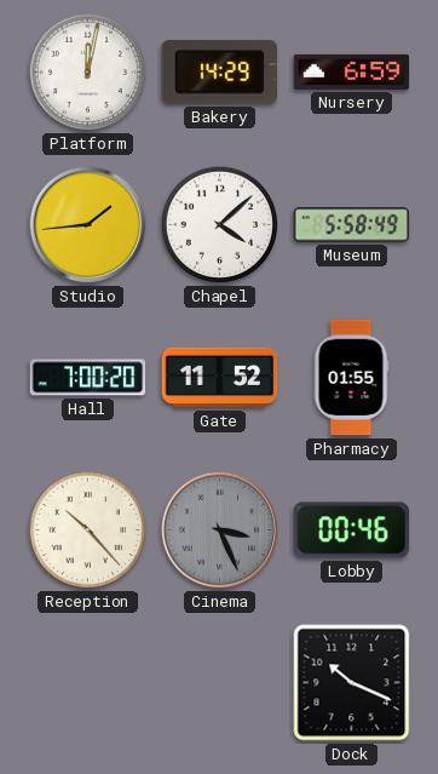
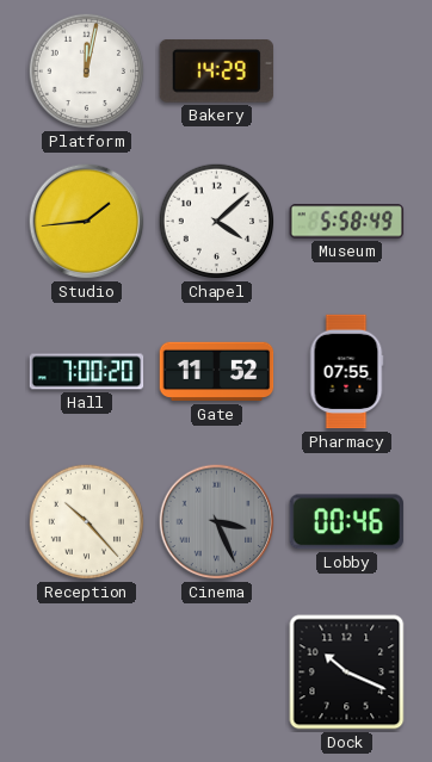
Nursery: 6:59 -> none
Pharmacy: 01:55 -> 07:55
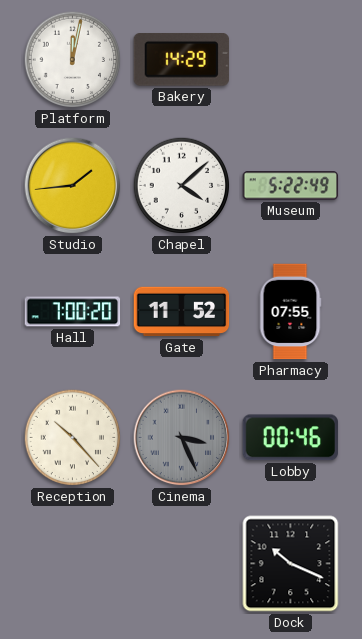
Museum: 5:58 -> 5:22
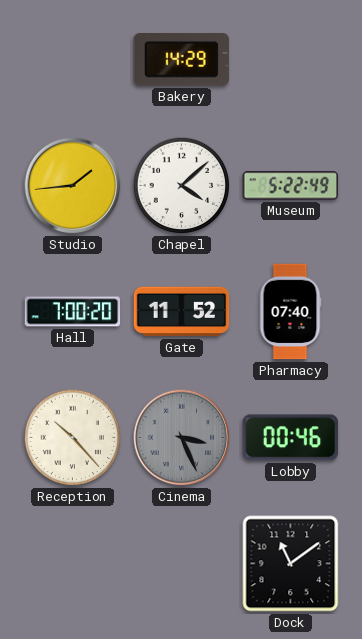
Platform: 12:02 -> none
Pharmacy: 07:55 -> 07:40
Dock: 10:19 -> 11:09
